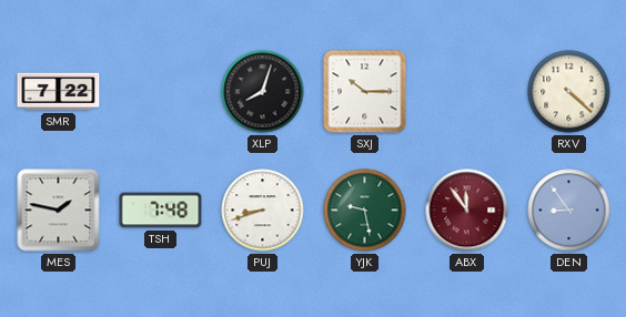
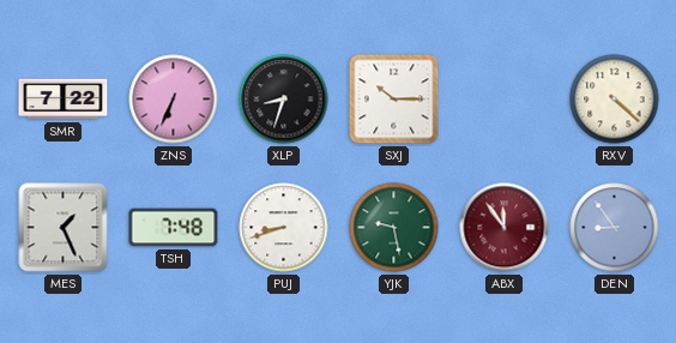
ZNS: none -> 6:34
XLP: 8:03 -> 8:33
MES: 1:47 -> 1:26
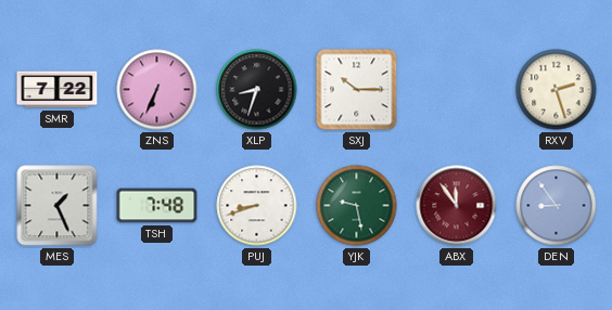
RXV: 4:22 -> 2:27
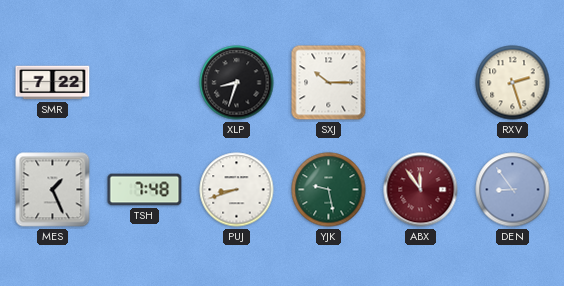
ZNS: 6:34 -> none
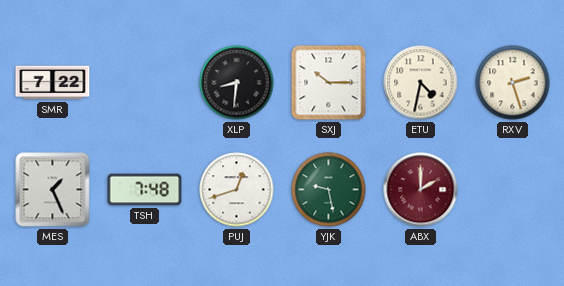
XLP: 8:33 -> 8:31
ETU: none -> 4:32
PUJ: 8:42 -> 12:42
ABX: 11:54 -> 2:00
DEN: 8:54 -> none
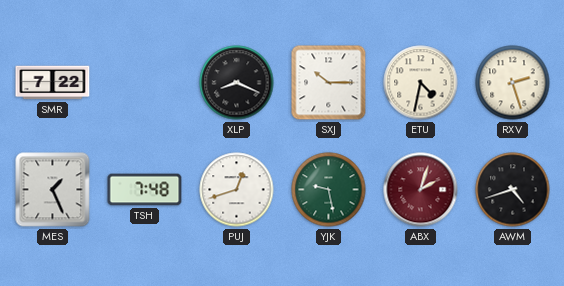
XLP: 8:31 -> 8:19
ABX: 2:00 -> 2:03
AWM: none -> 4:42
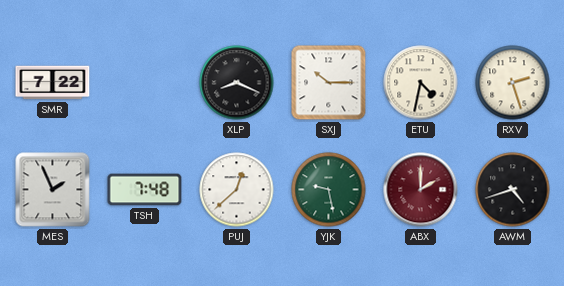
MES: 1:26 -> 1:56
PUJ: 12:42 -> 12:38
ABX: 2:03 -> 2:00
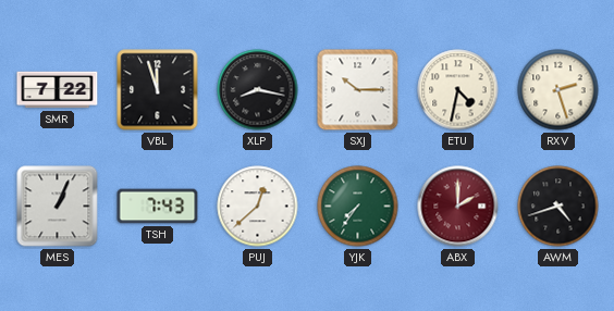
VBL: none -> 11:57
XLP: 8:19 -> 8:17
MES: 1:56 -> 1:04
TSH: 7:48 -> 7:43
YJK: 9:28 -> 7:36
